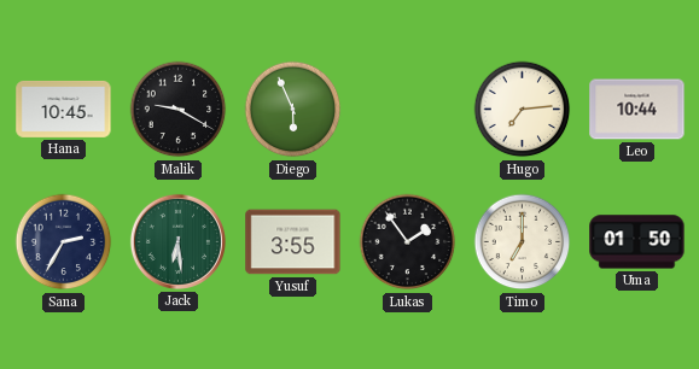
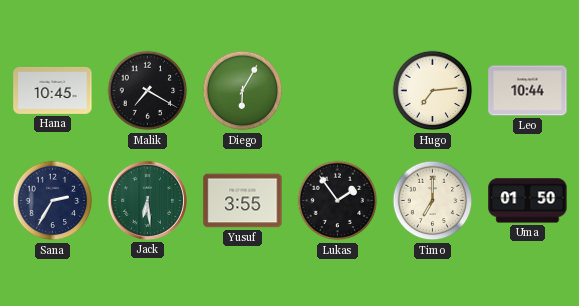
Malik: 9:20 -> 7:20
Diego: 5:56 -> 6:05
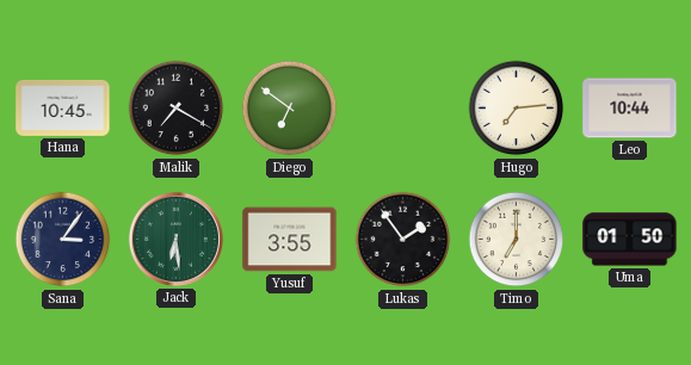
Diego: 6:05 -> 6:51
Sana: 2:35 -> 3:06
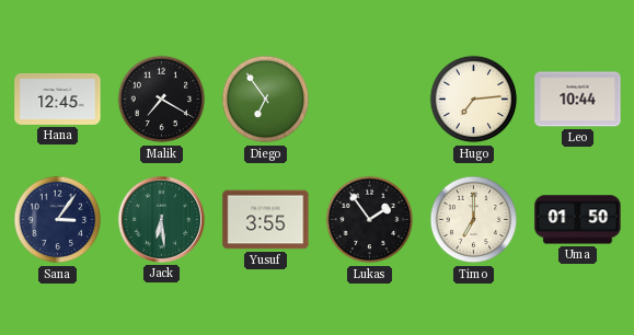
Hana: 10:45 -> 12:45
Diego: 6:51 -> 6:54
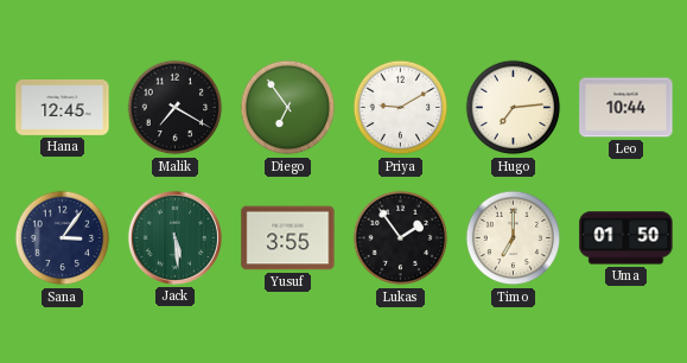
Priya: none -> 9:10
Jack: 6:29 -> 5:29
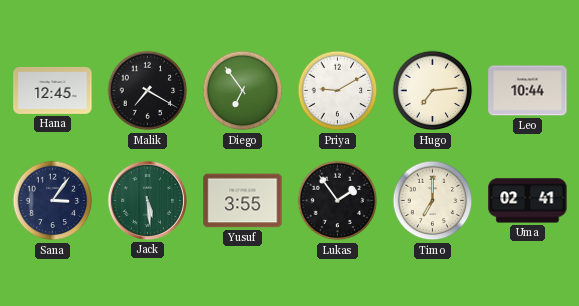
Uma: 01:50 -> 02:41
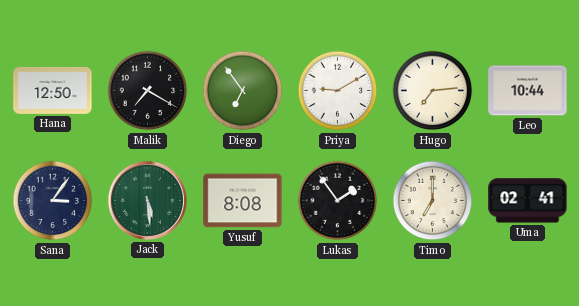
Hana: 12:45 -> 12:50
Yusuf: 3:55 -> 8:08
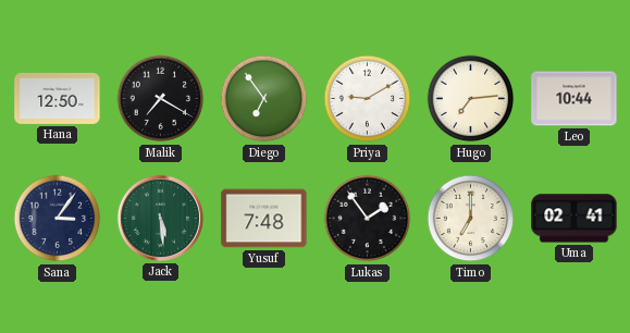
Yusuf: 8:08 -> 7:48
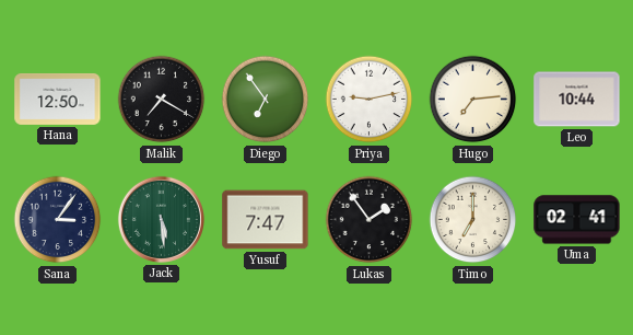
Priya: 9:10 -> 9:13
Yusuf: 7:48 -> 7:47
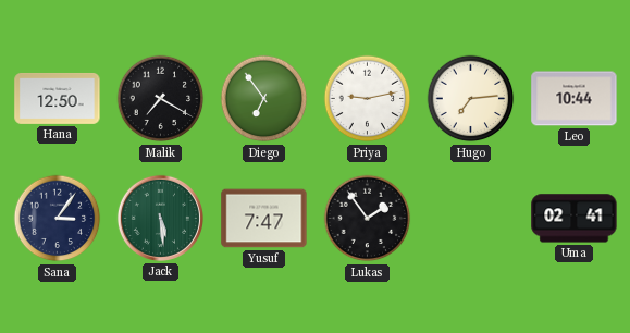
Timo: 7:00 -> none
